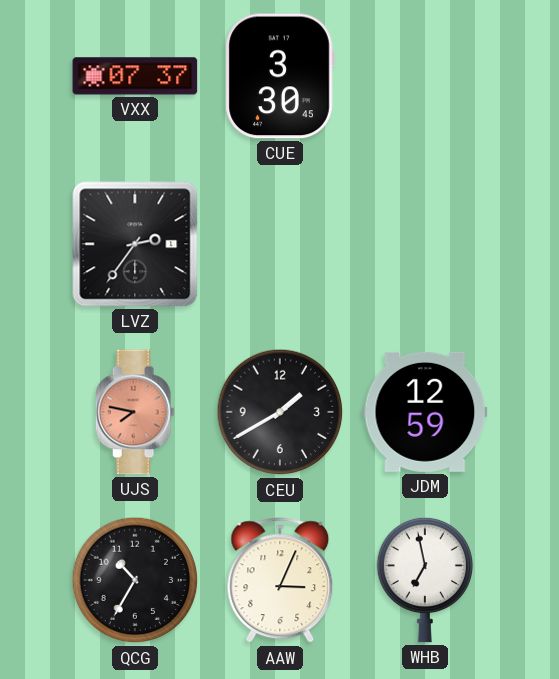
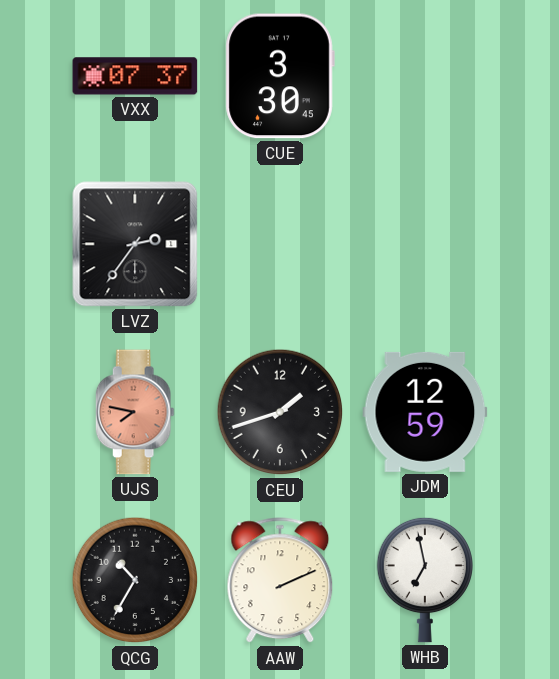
CEU: 1:40 -> 1:42
AAW: 3:04 -> 2:11
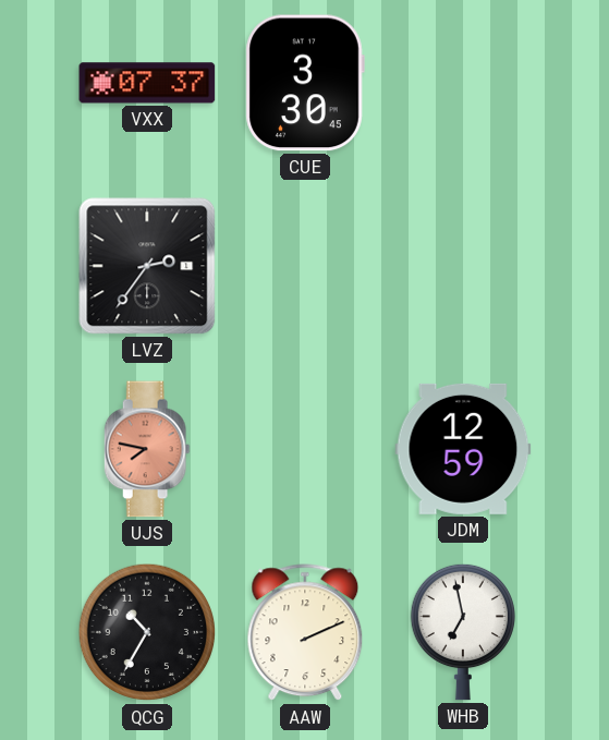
CEU: 1:42 -> none
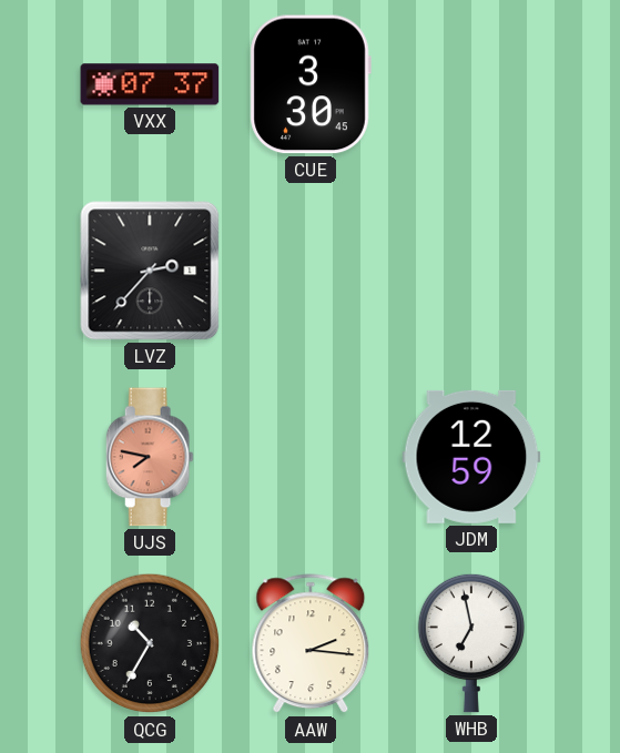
LVZ: 2:36 -> 2:37
AAW: 2:11 -> 2:16
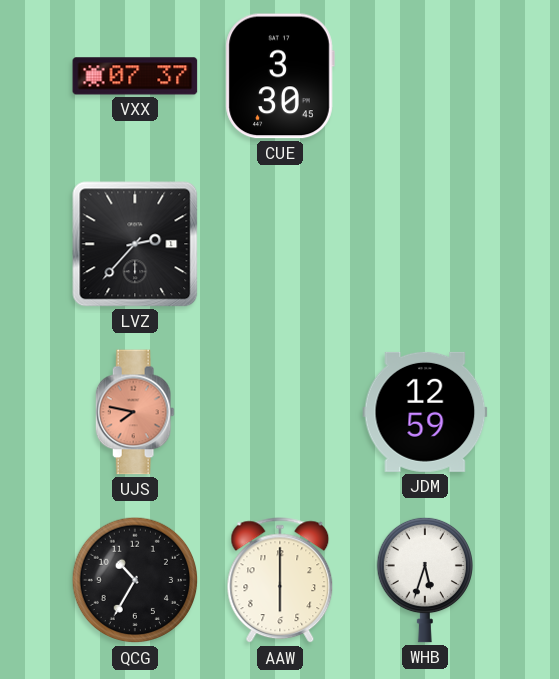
AAW: 2:16 -> 6:00
WHB: 6:58 -> 5:33
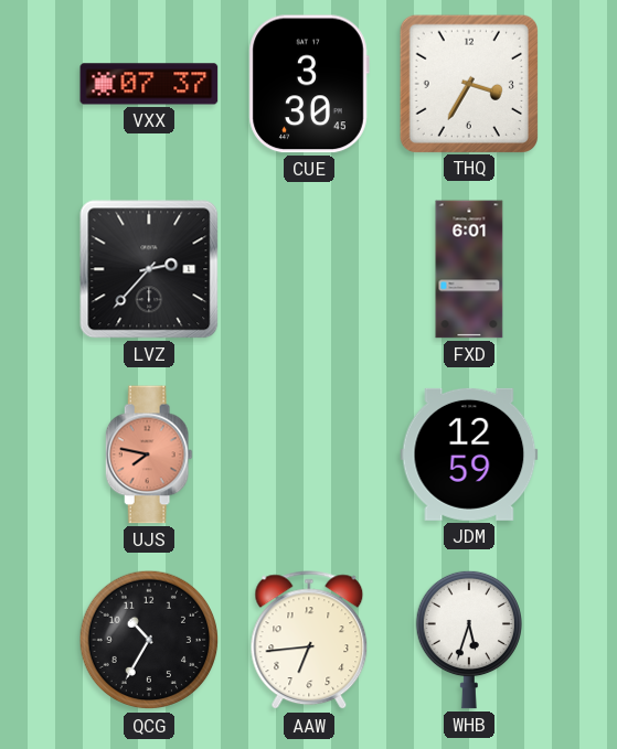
THQ: none -> 3:35
FXD: none -> 6:01
AAW: 6:00 -> 6:44
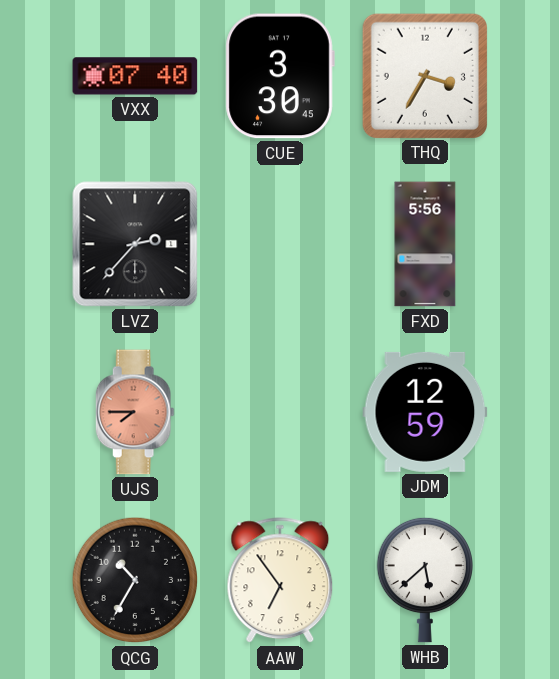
VXX: 07:37 -> 07:40
FXD: 6:01 -> 5:56
UJS: 7:47 -> 7:45
AAW: 6:44 -> 6:54
WHB: 5:33 -> 5:38
